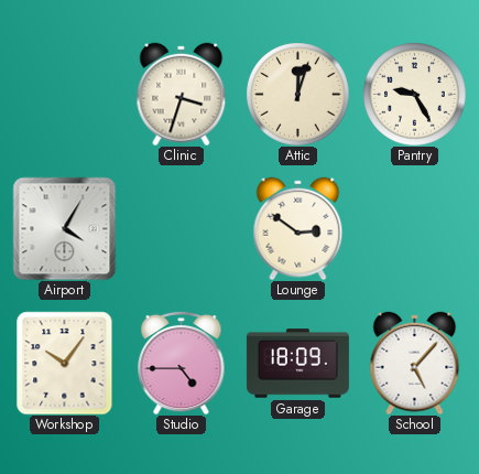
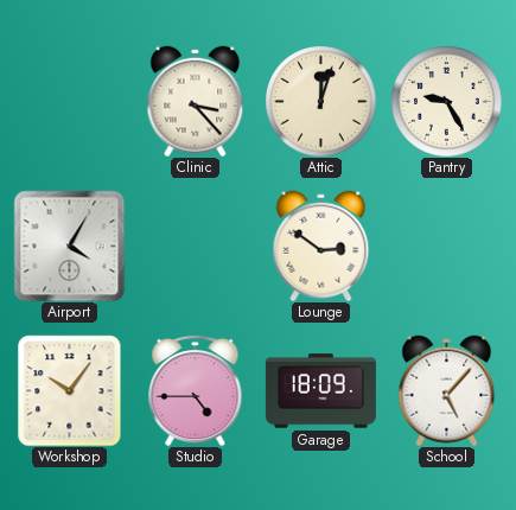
Clinic: 3:33 -> 3:23
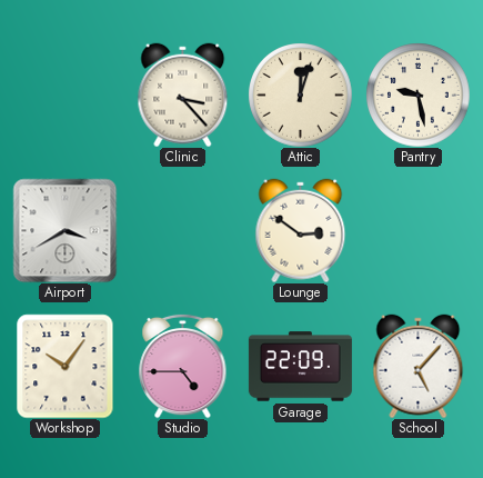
Pantry: 9:25 -> 9:28
Airport: 4:05 -> 3:40
Garage: 18:09 -> 22:09
